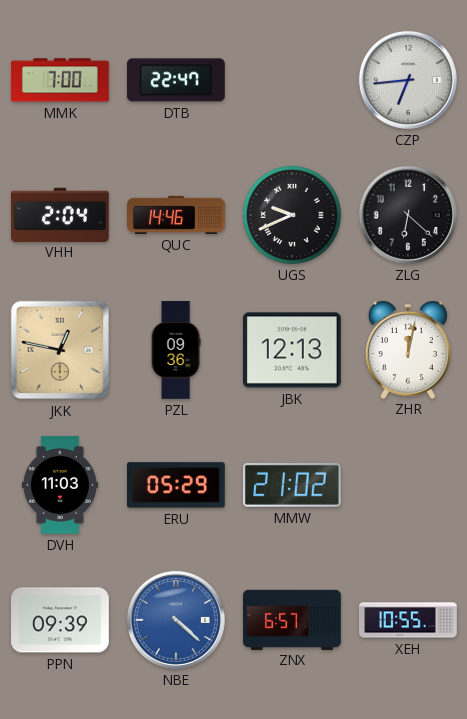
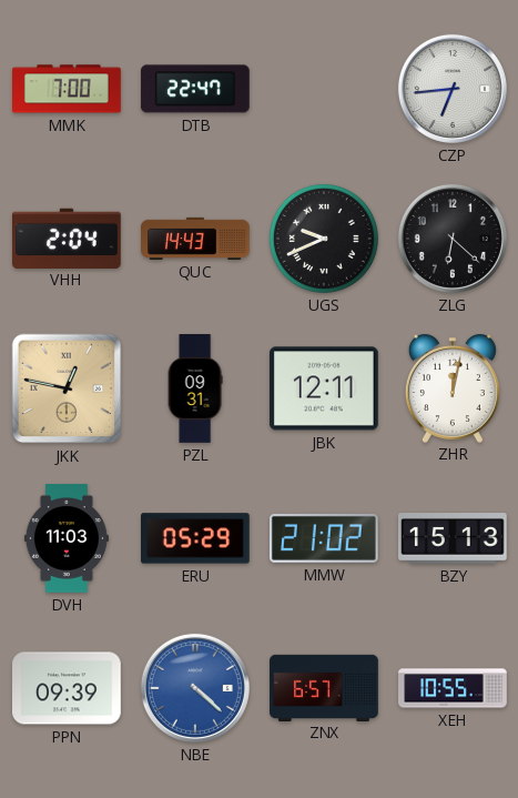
QUC: 14:46 -> 14:43
PZL: 09:36 -> 09:31
JBK: 12:13 -> 12:11
BZY: none -> 15:13
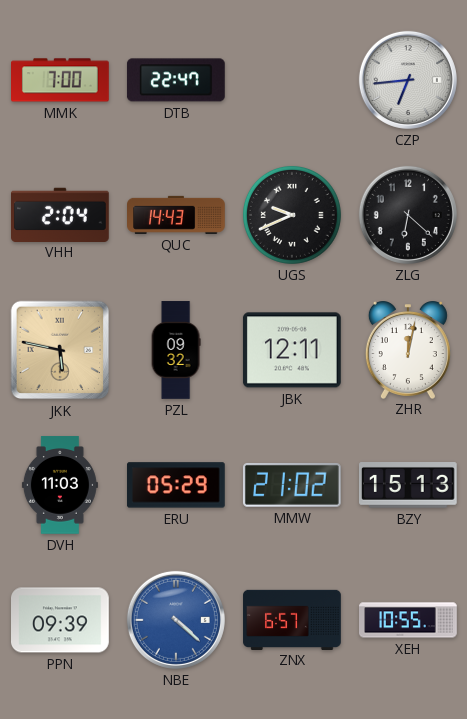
JKK: 12:47 -> 5:47
PZL: 09:31 -> 09:32
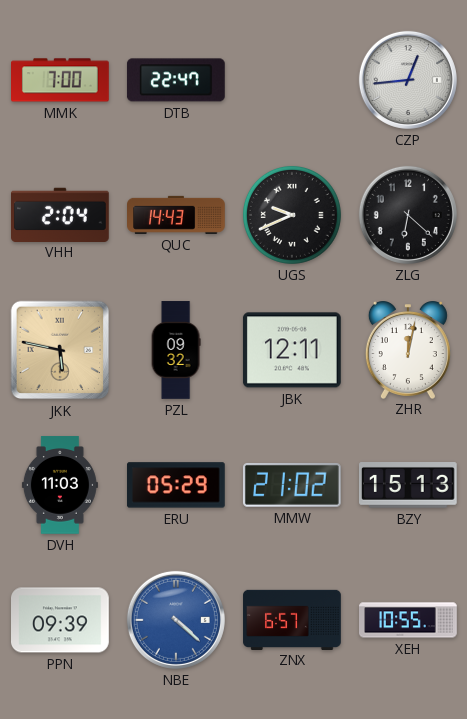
CZP: 6:44 -> 12:44
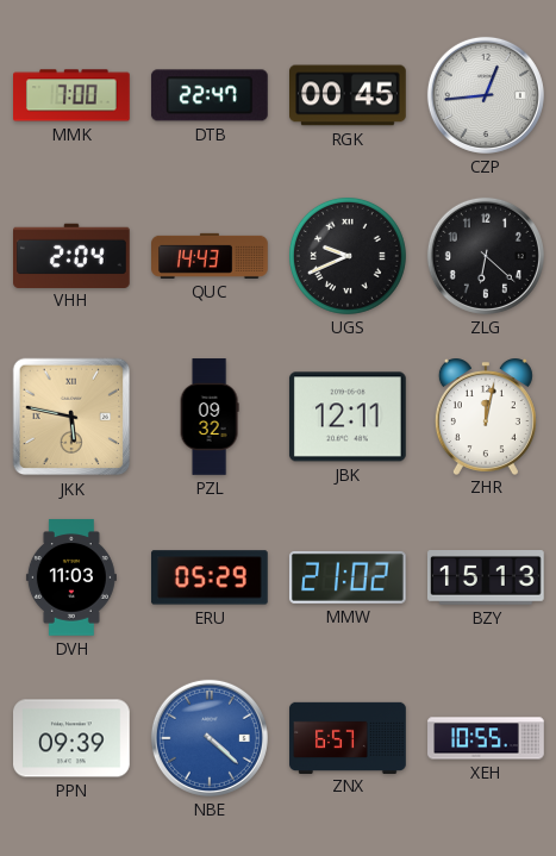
RGK: none -> 00:45
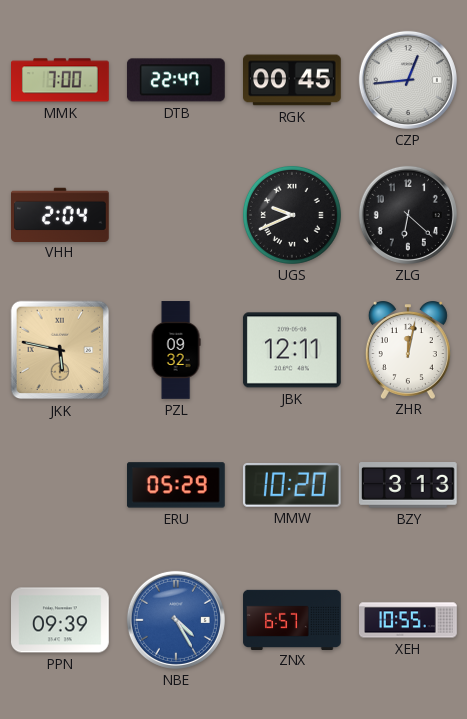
QUC: 14:43 -> none
DVH: 11:03 -> none
MMW: 21:02 -> 10:20
BZY: 15:13 -> 3:13
NBE: 4:22 -> 4:25
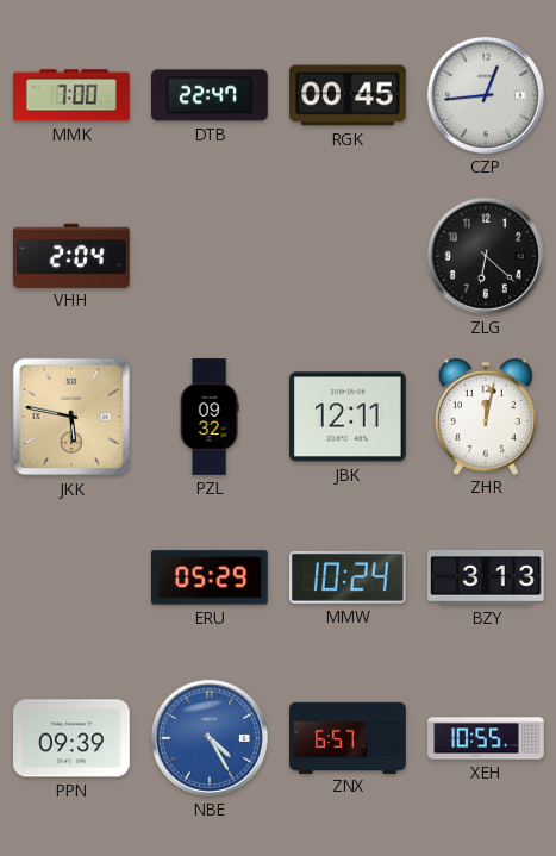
UGS: 9:41 -> none
MMW: 10:20 -> 10:24
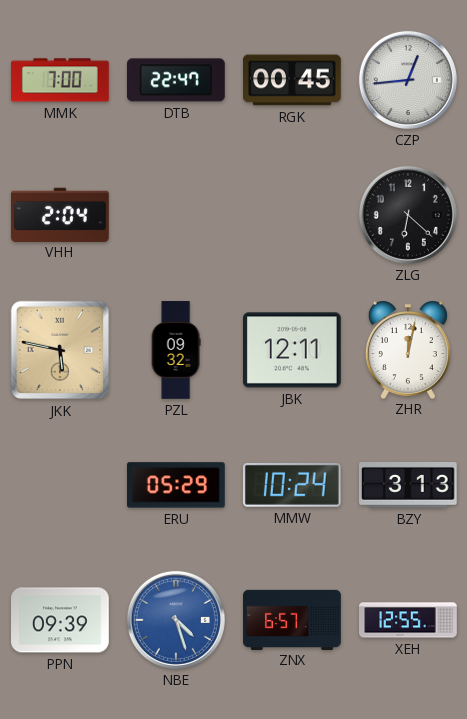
NBE: 4:25 -> 4:27
XEH: 10:55 -> 12:55
